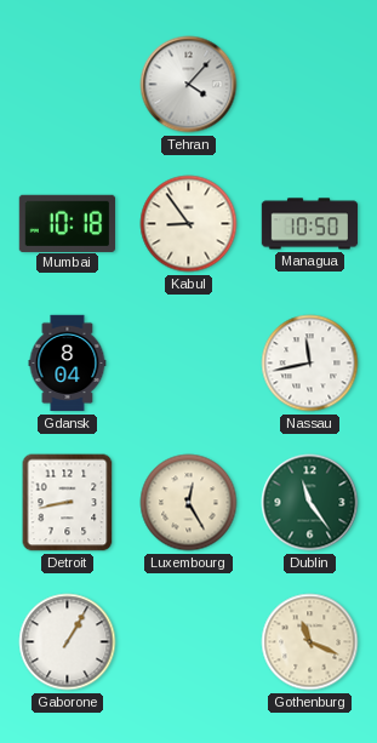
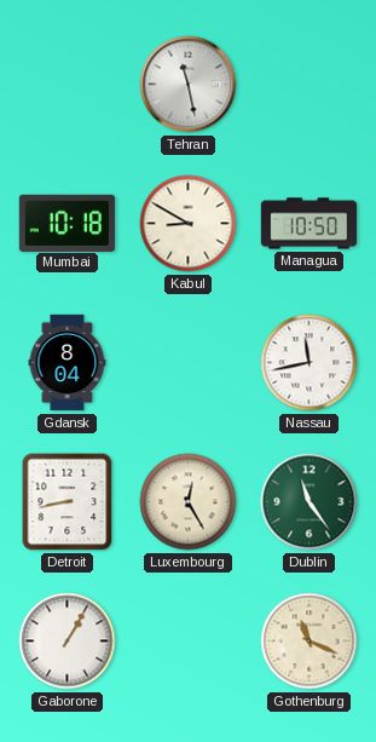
Tehran: 4:07 -> 11:28
Kabul: 8:54 -> 8:50
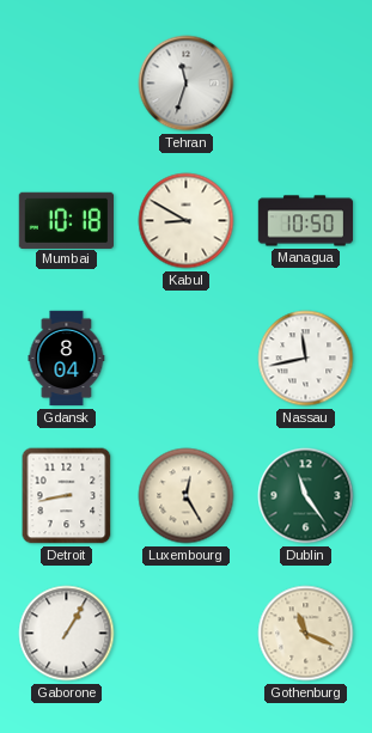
Tehran: 11:28 -> 11:33
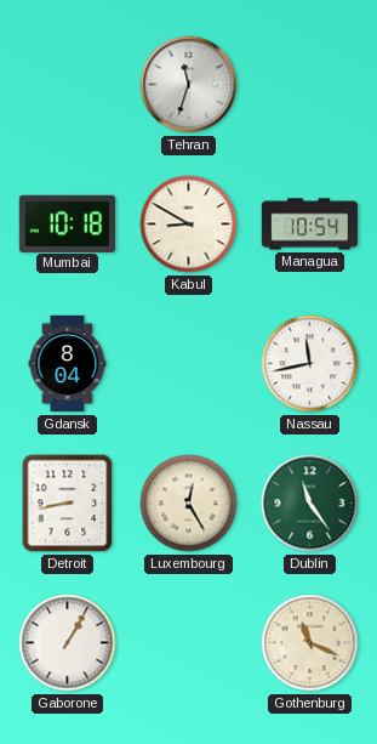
Managua: 10:50 -> 10:54
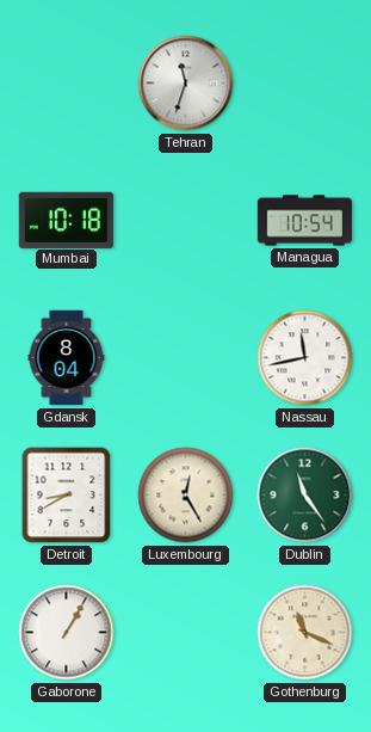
Kabul: 8:50 -> none
Detroit: 8:43 -> 8:40
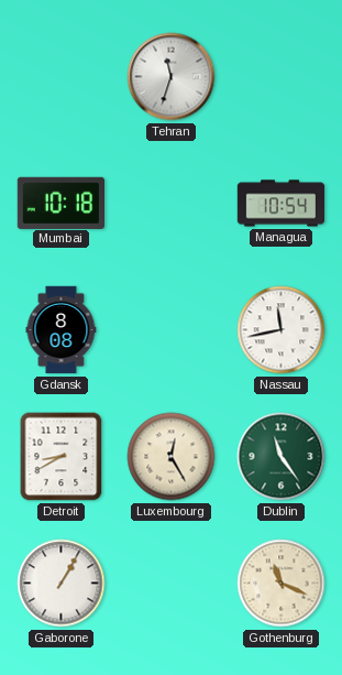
Gdansk: 8:04 -> 8:08
